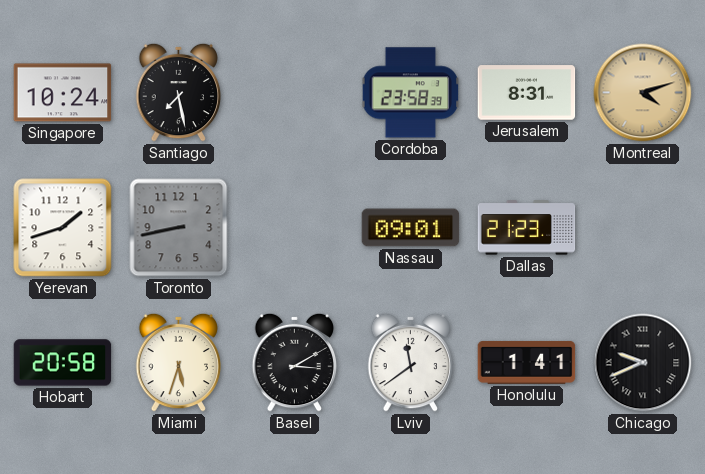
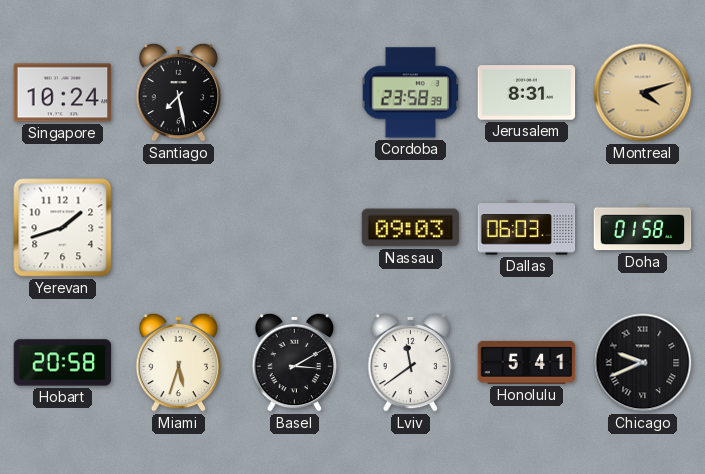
Toronto: 8:43 -> none
Nassau: 09:01 -> 09:03
Dallas: 21:23 -> 06:03
Doha: none -> 01:58
Honolulu: 1:41 -> 5:41
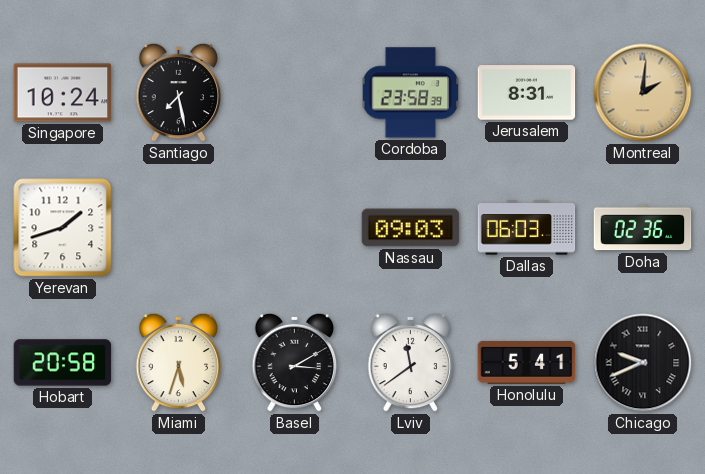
Montreal: 4:12 -> 2:01
Doha: 01:58 -> 02:36
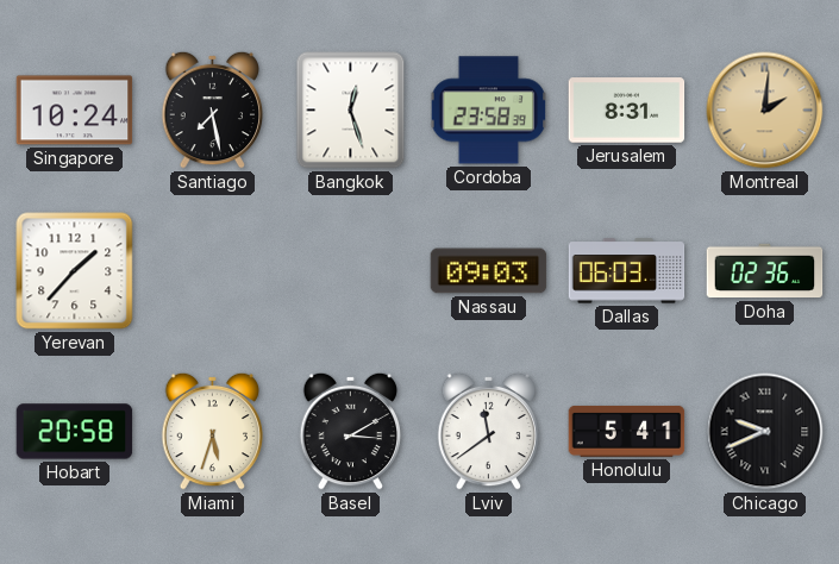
Bangkok: none -> 12:27
Yerevan: 1:42 -> 1:37
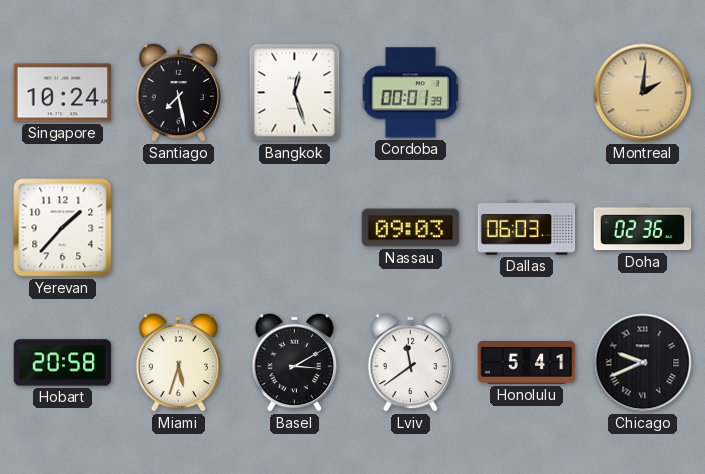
Cordoba: 23:58 -> 00:01
Jerusalem: 8:31 -> none
